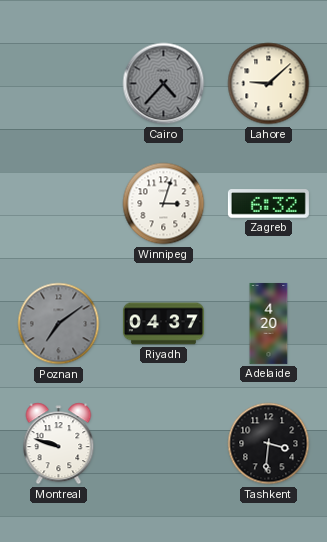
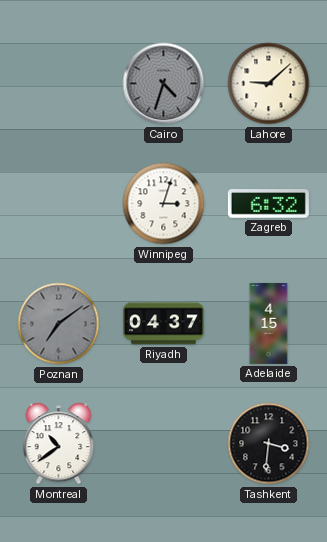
Cairo: 4:37 -> 4:33
Adelaide: 4:20 -> 4:15
Montreal: 9:48 -> 10:39
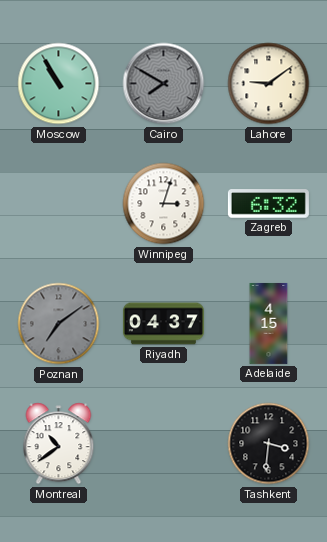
Moscow: none -> 10:55
Cairo: 4:33 -> 7:50
Lahore: 9:08 -> 9:09
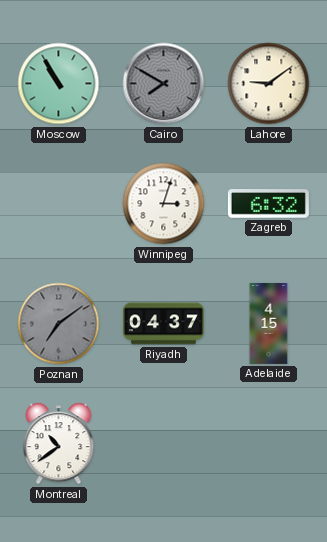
Tashkent: 3:31 -> none
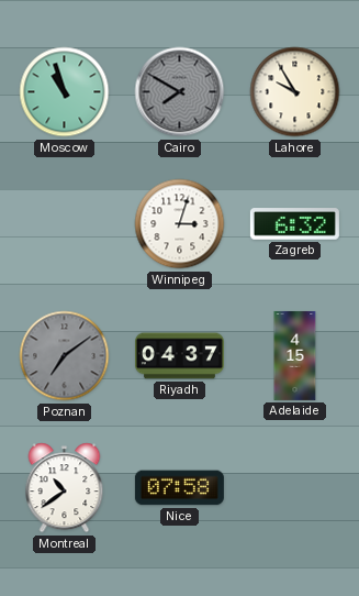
Moscow: 10:55 -> 10:57
Lahore: 9:09 -> 9:55
Nice: none -> 07:58
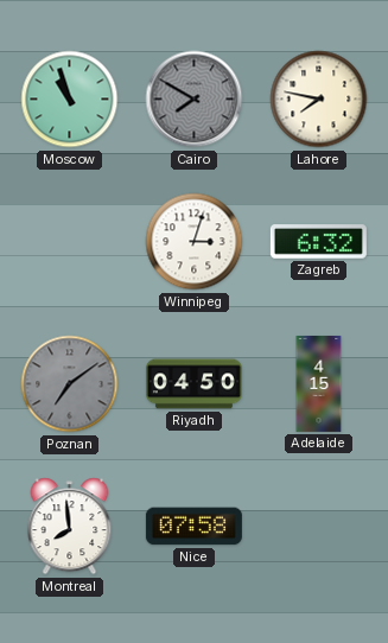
Lahore: 9:55 -> 7:47
Riyadh: 04:37 -> 04:50
Montreal: 10:39 -> 7:59
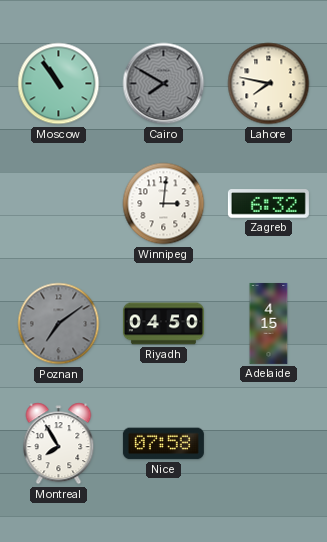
Moscow: 10:57 -> 10:54
Winnipeg: 3:03 -> 3:01
Montreal: 7:59 -> 7:55
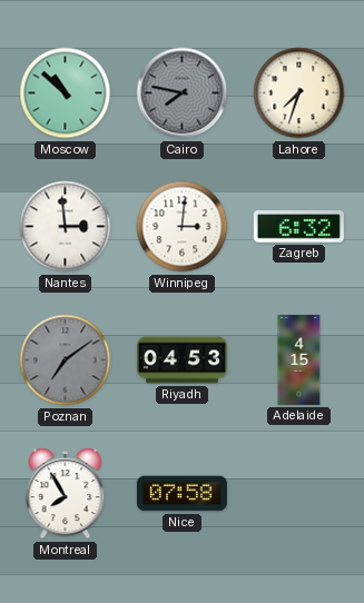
Moscow: 10:54 -> 10:52
Cairo: 7:50 -> 7:47
Lahore: 7:47 -> 7:33
Nantes: none -> 2:59
Riyadh: 04:50 -> 04:53
